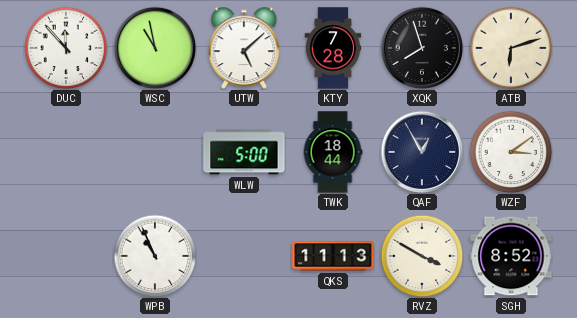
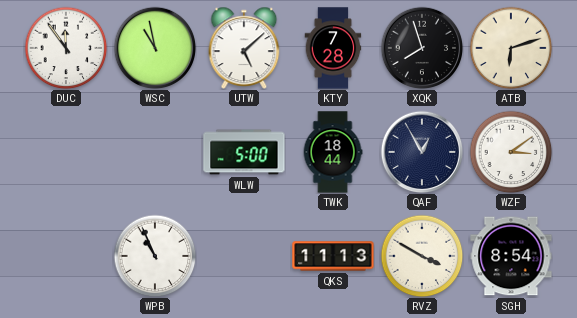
DUC: 11:53 -> 11:54
SGH: 8:52 -> 8:54
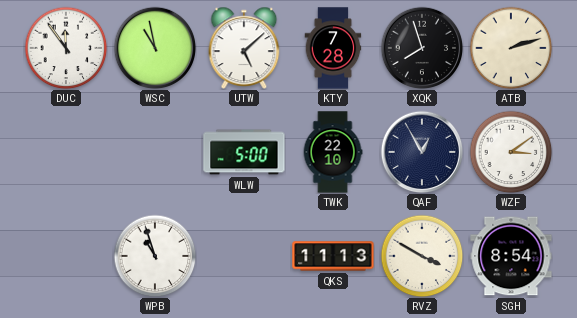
ATB: 6:12 -> 2:12
TWK: 18:44 -> 22:10
WPB: 10:56 -> 10:57
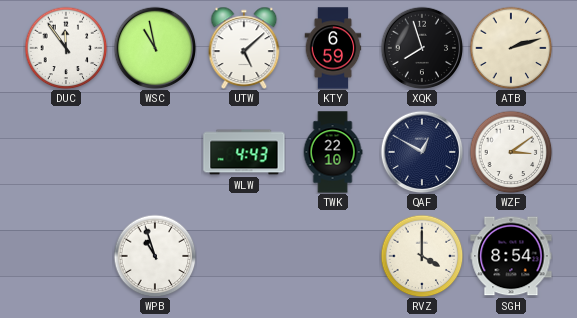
KTY: 7:28 -> 6:59
WLW: 5:00 -> 4:43
QAF: 12:55 -> 12:50
QKS: 11:13 -> none
RVZ: 3:50 -> 4:00
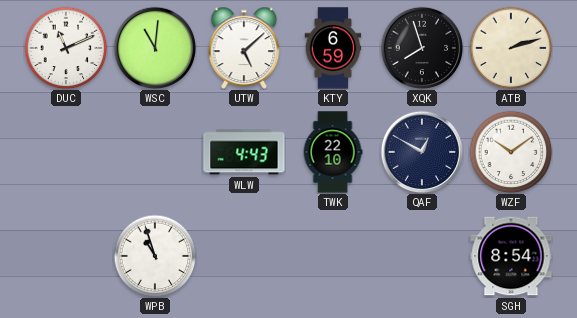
DUC: 11:54 -> 11:11
WSC: 10:58 -> 11:01
WZF: 3:09 -> 10:09
RVZ: 4:00 -> none
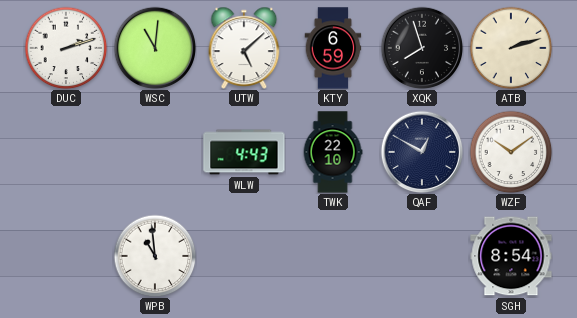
DUC: 11:11 -> 2:12
WPB: 10:57 -> 10:59
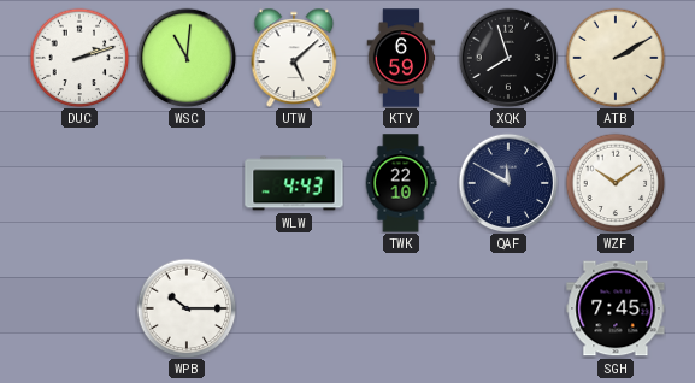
ATB: 2:12 -> 2:10
QAF: 12:50 -> 11:50
WPB: 10:59 -> 10:15
SGH: 8:54 -> 7:45
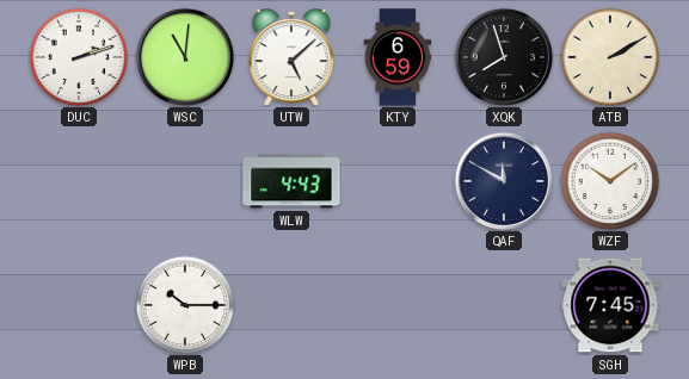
TWK: 22:10 -> none
